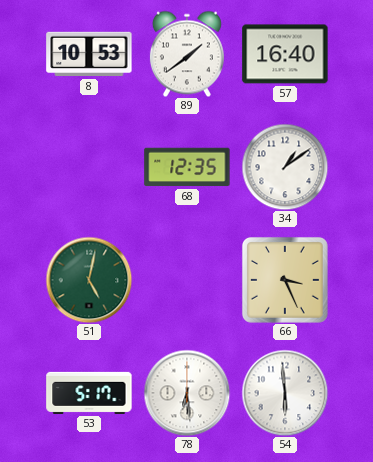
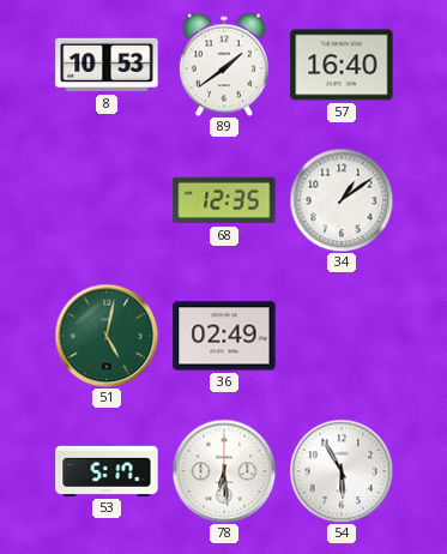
36: none -> 02:49
66: 3:26 -> none
54: 5:59 -> 5:55
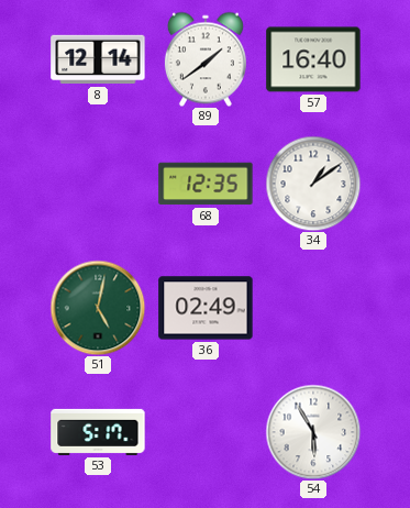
8: 10:53 -> 12:14
78: 6:29 -> none
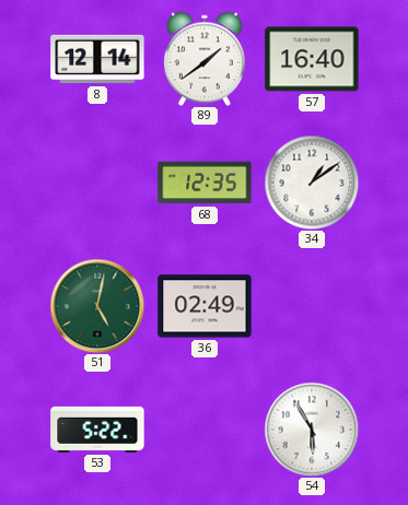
53: 5:17 -> 5:22
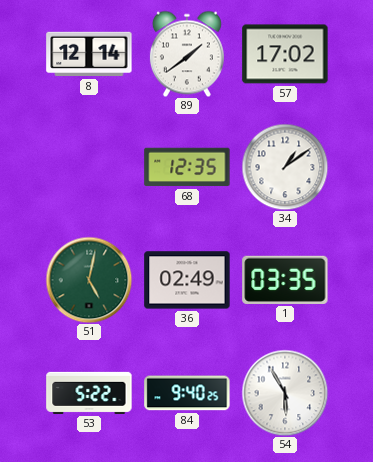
57: 16:40 -> 17:02
1: none -> 03:35
84: none -> 9:40
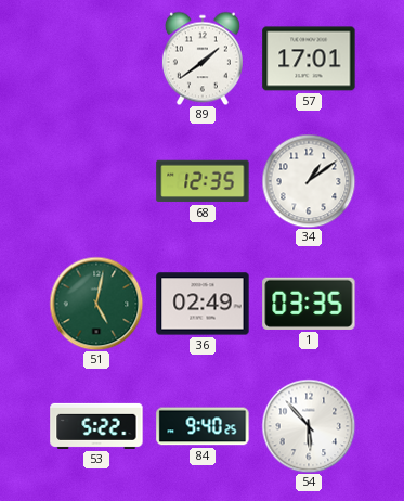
8: 12:14 -> none
57: 17:02 -> 17:01
54: 5:55 -> 5:53
